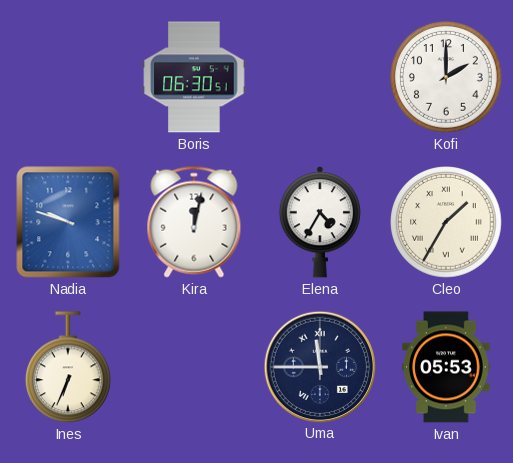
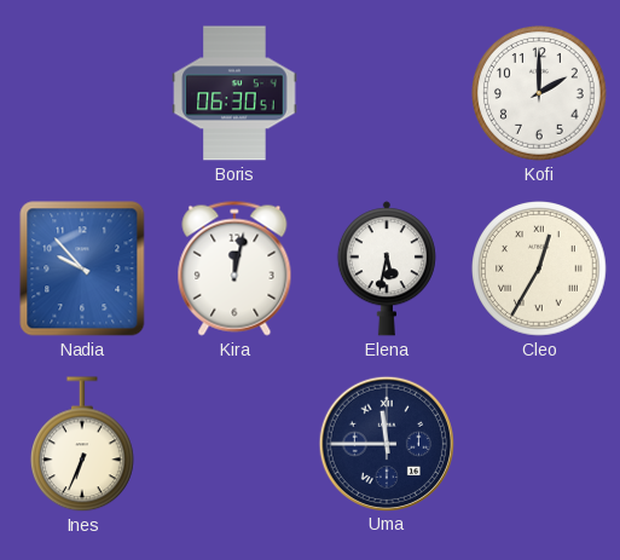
Nadia: 9:48 -> 9:53
Elena: 4:35 -> 5:32
Cleo: 1:35 -> 12:35
Ivan: 05:53 -> none
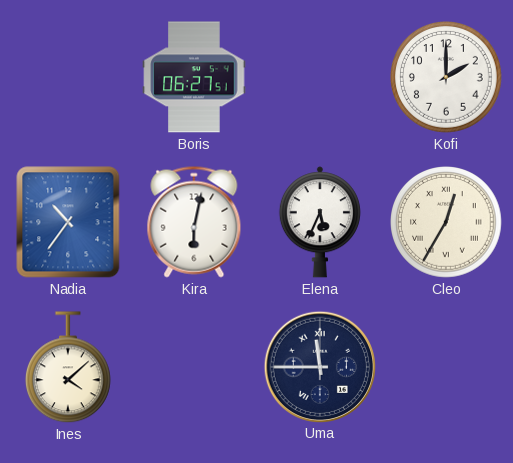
Boris: 06:30 -> 06:27
Nadia: 9:53 -> 10:36
Kira: 12:02 -> 6:02
Elena: 5:32 -> 5:34
Ines: 6:34 -> 4:08
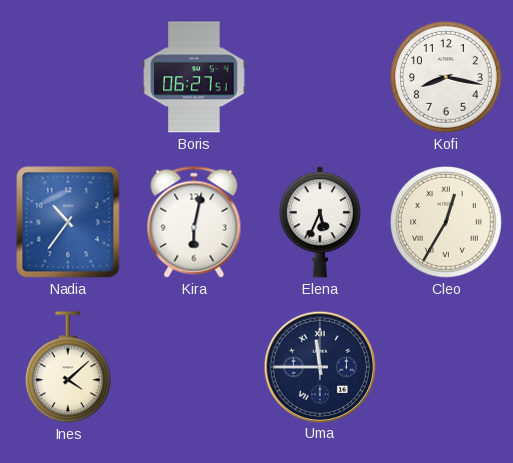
Kofi: 2:00 -> 8:17
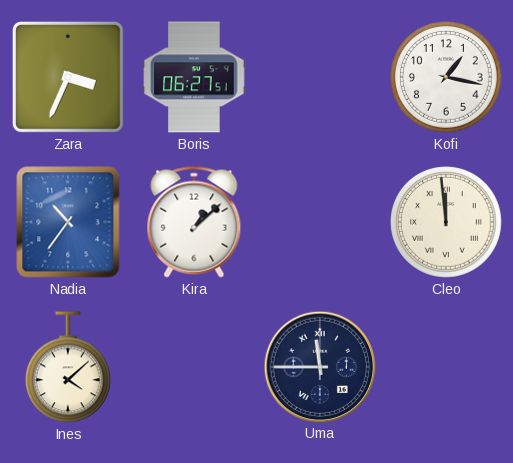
Zara: none -> 3:34
Kofi: 8:17 -> 1:17
Kira: 6:02 -> 1:08
Elena: 5:34 -> none
Cleo: 12:35 -> 11:59
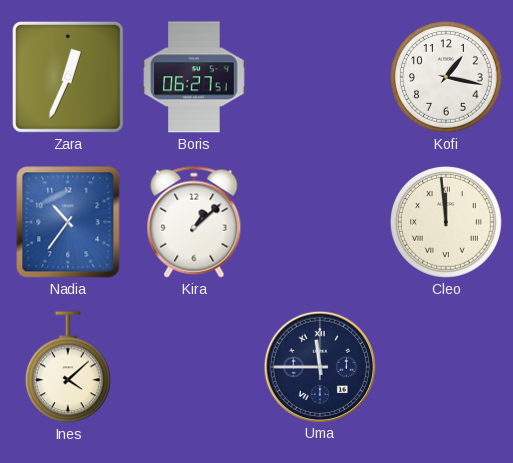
Zara: 3:34 -> 12:34
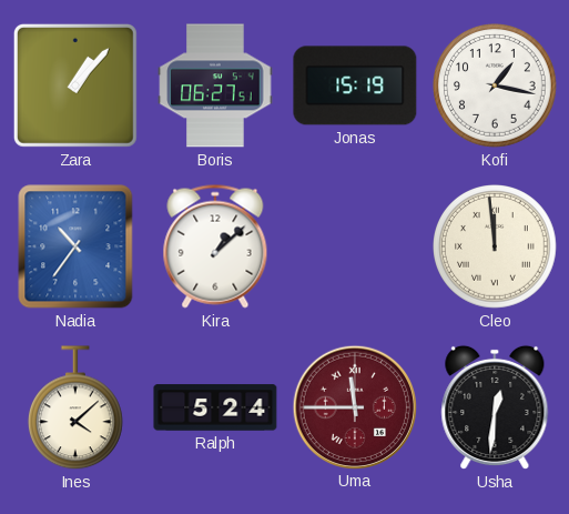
Zara: 12:34 -> 1:07
Jonas: none -> 15:19
Ralph: none -> 5:24
Uma dial: navy -> burgundy
Usha: none -> 12:31
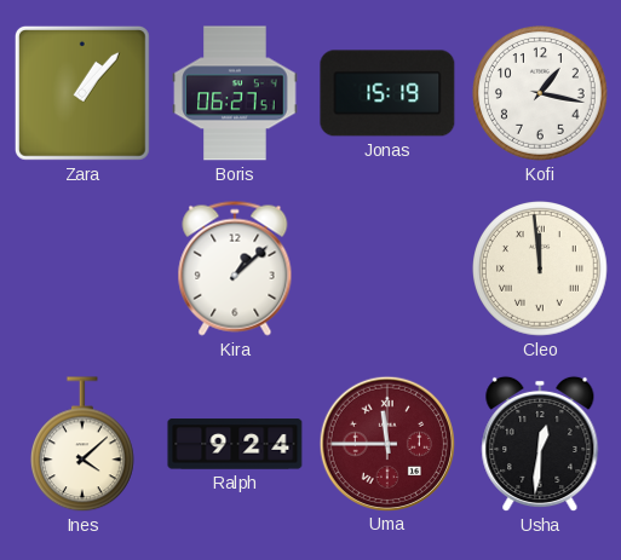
Nadia: 10:36 -> none
Ralph: 5:24 -> 9:24
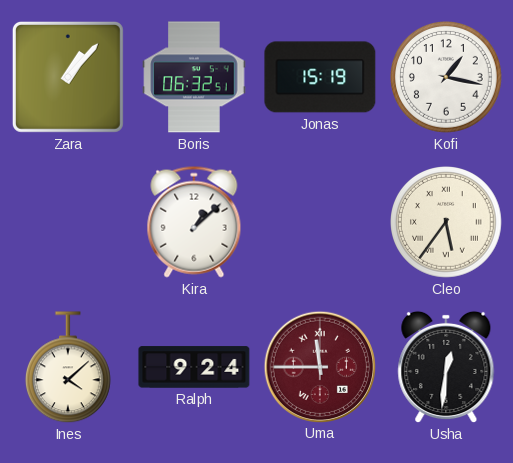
Boris: 06:27 -> 06:32
Cleo: 11:59 -> 5:36
